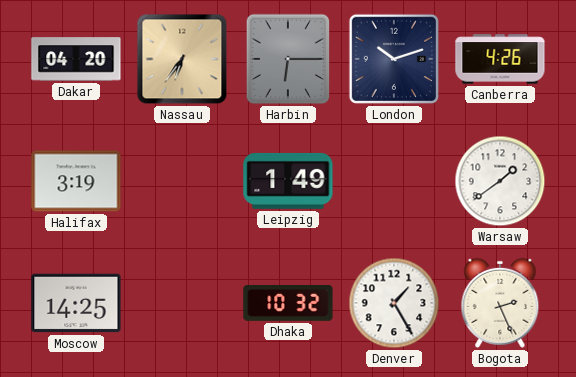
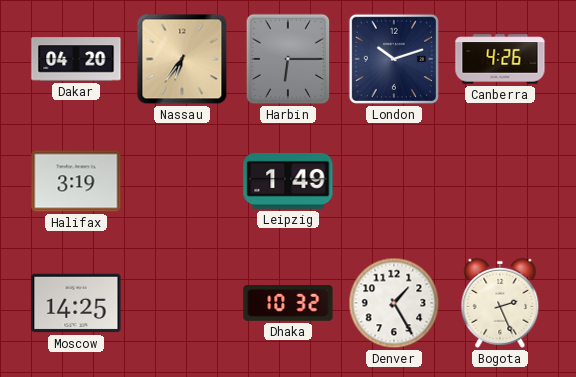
Warsaw: 1:39 -> none
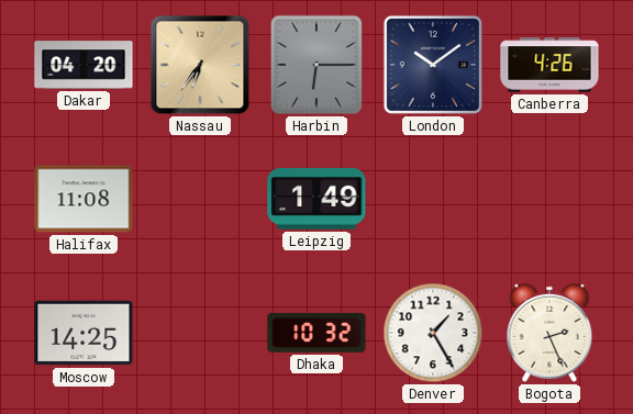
London: 10:12 -> 10:09
Halifax: 3:19 -> 11:08
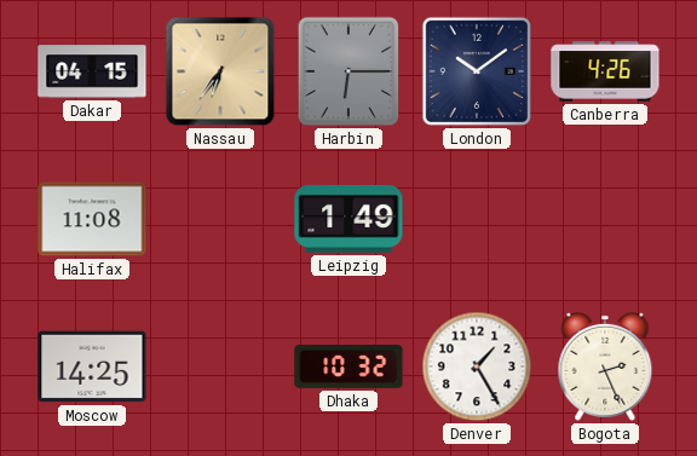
Dakar: 04:20 -> 04:15
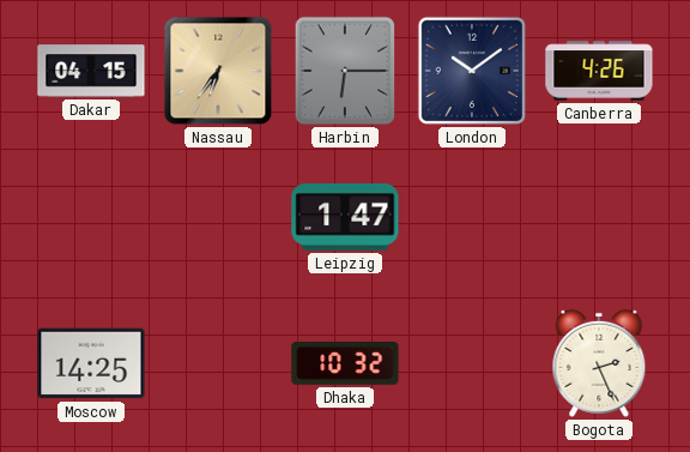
Halifax: 11:08 -> none
Leipzig: 1:49 -> 1:47
Denver: 1:25 -> none
